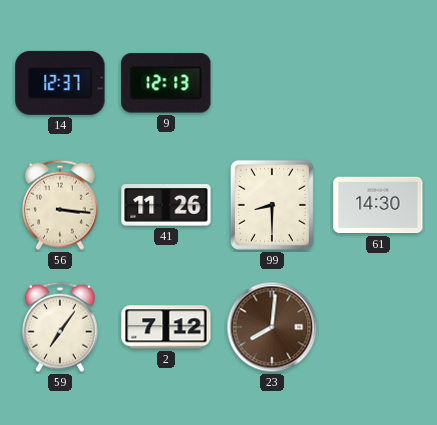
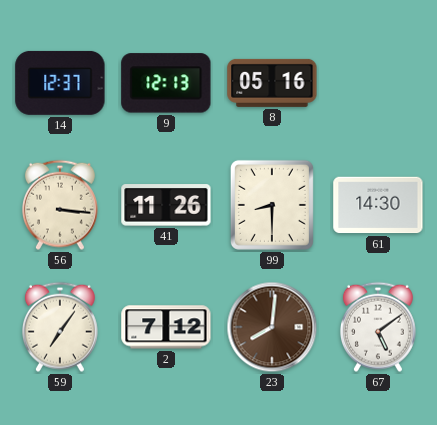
8: none -> 05:16
67: none -> 5:09
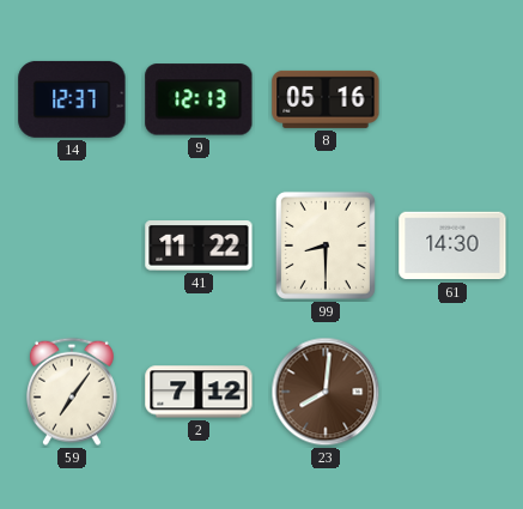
56: 3:16 -> none
41: 11:26 -> 11:22
67: 5:09 -> none
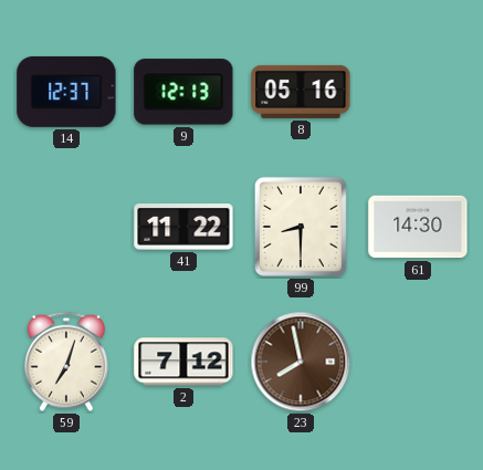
59: 7:06 -> 7:03
23: 8:01 -> 7:58
